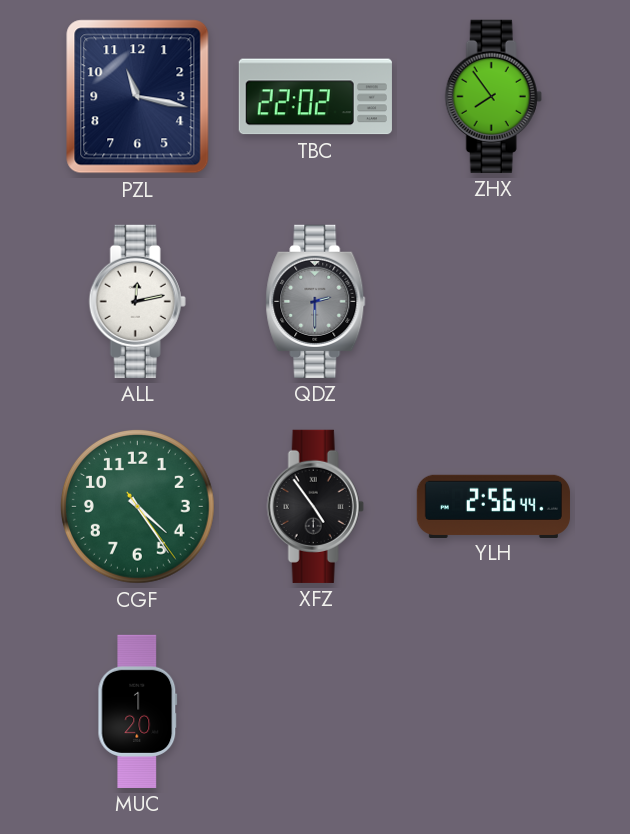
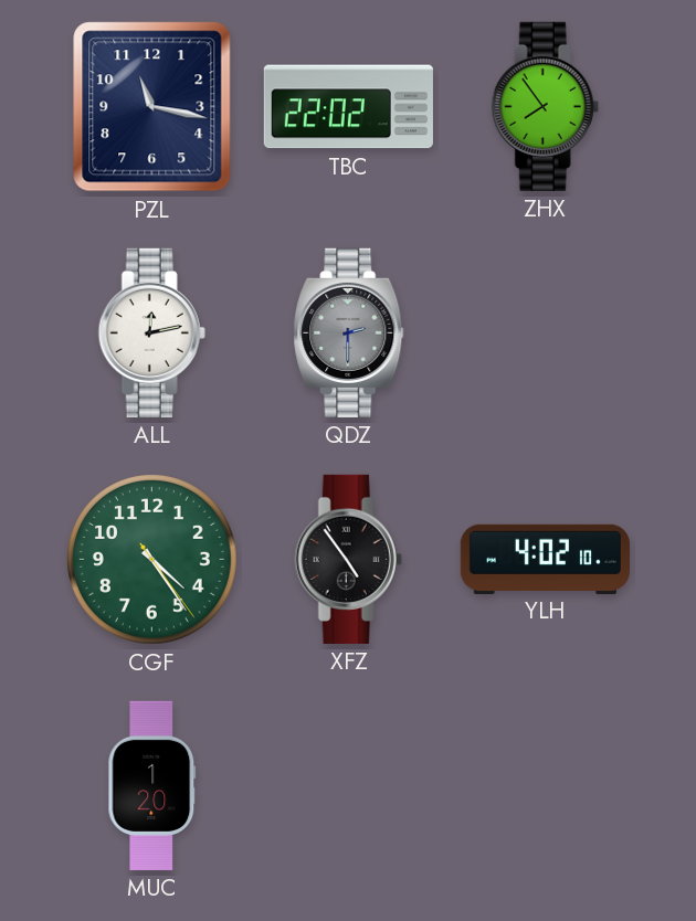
YLH: 2:56 -> 4:02
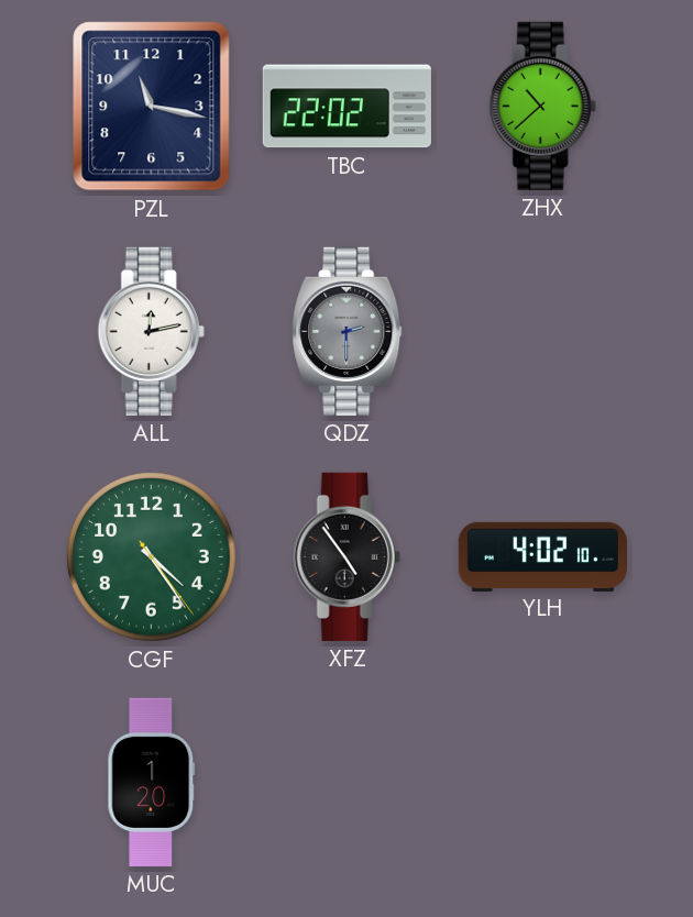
ZHX: 7:54 -> 10:38
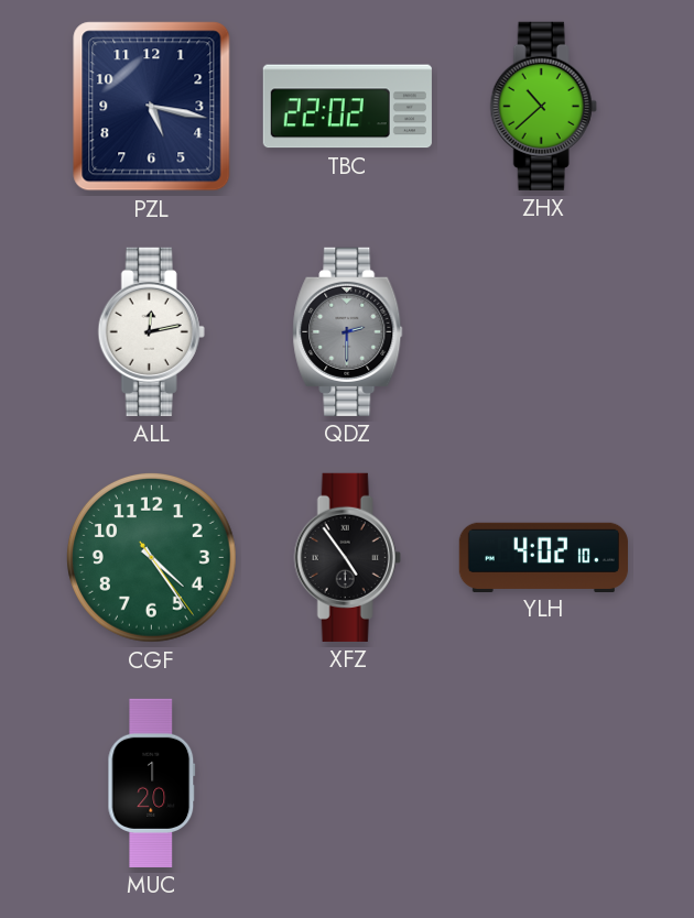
PZL: 11:17 -> 5:17
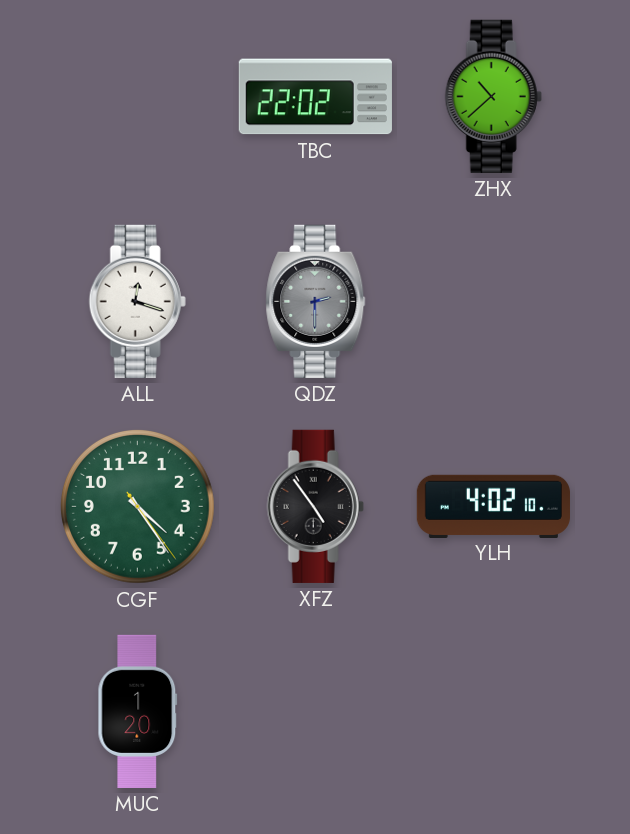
PZL: 5:17 -> none
ALL: 12:13 -> 12:18
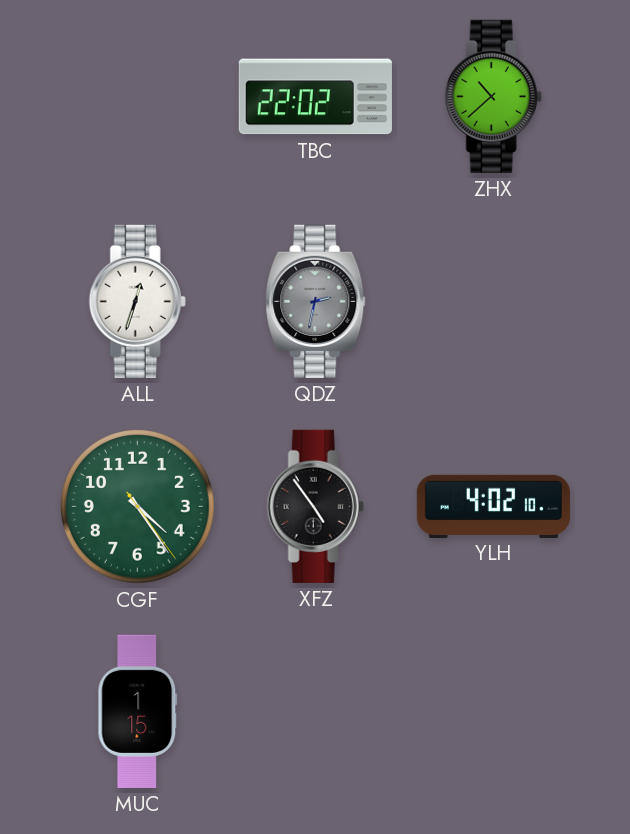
ALL: 12:18 -> 12:33
QDZ: 2:30 -> 2:32
MUC: 1:20 -> 1:15
